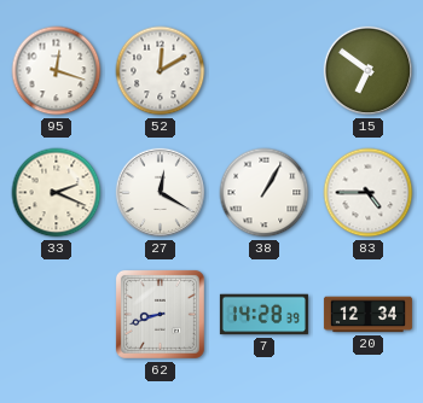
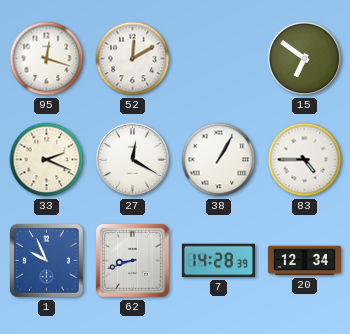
1: none -> 9:56
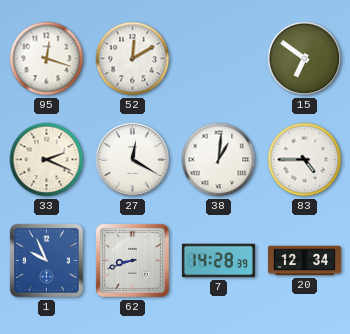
38: 1:05 -> 1:01
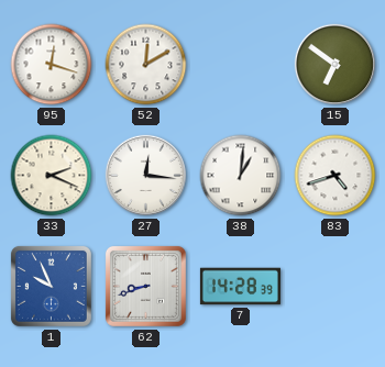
27: 12:20 -> 12:16
83: 4:45 -> 4:42
20: 12:34 -> none
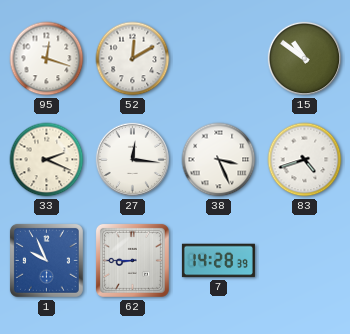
15: 6:51 -> 10:51
38: 1:01 -> 3:26
62: 8:42 -> 8:45
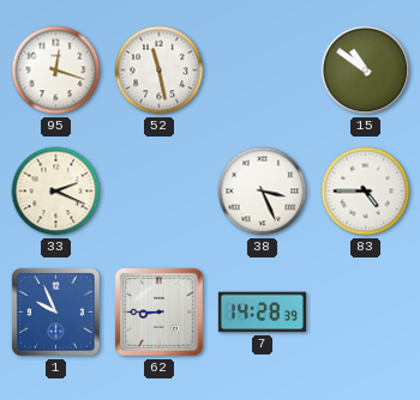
52: 12:10 -> 11:28
27: 12:16 -> none
83: 4:42 -> 4:45
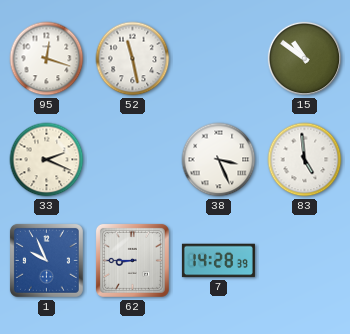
83: 4:45 -> 4:59
